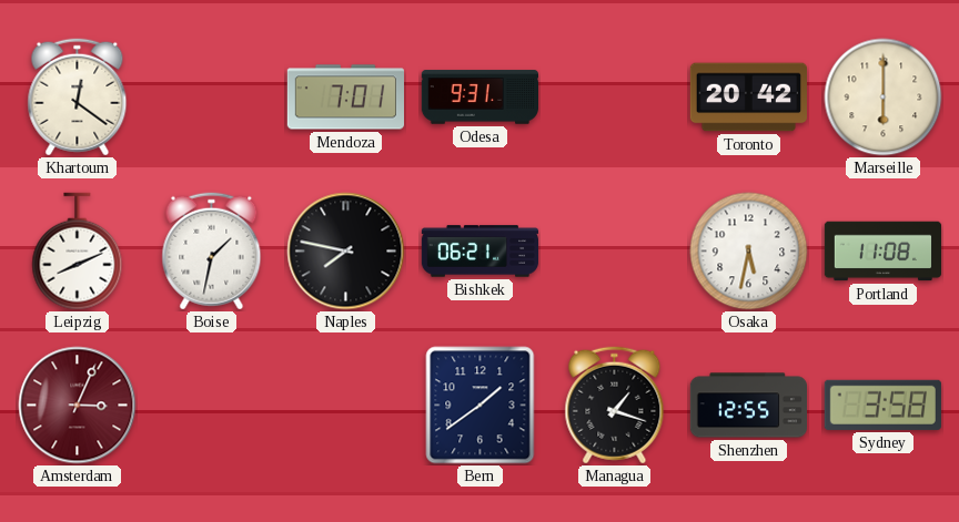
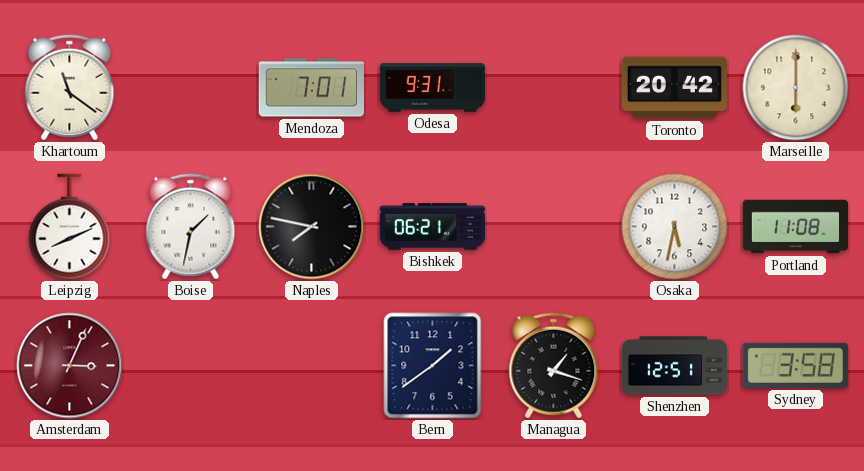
Khartoum: 12:21 -> 11:21
Shenzhen: 12:55 -> 12:51
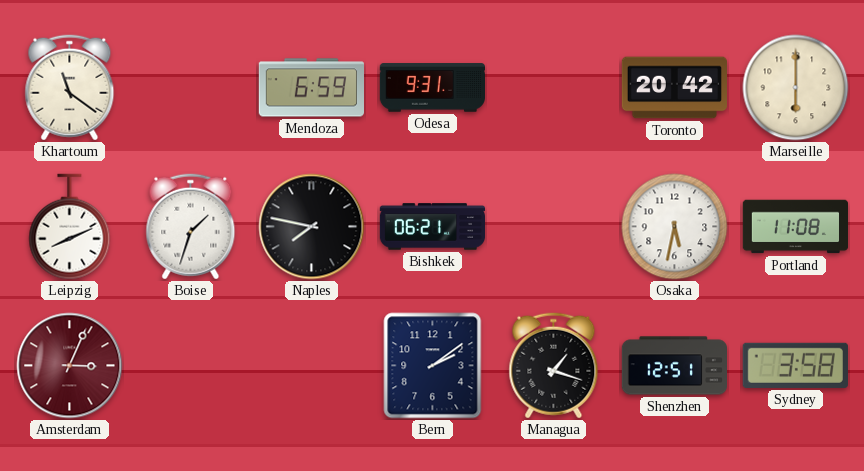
Mendoza: 7:01 -> 6:59
Boise: 1:32 -> 1:33
Bern: 1:39 -> 2:09
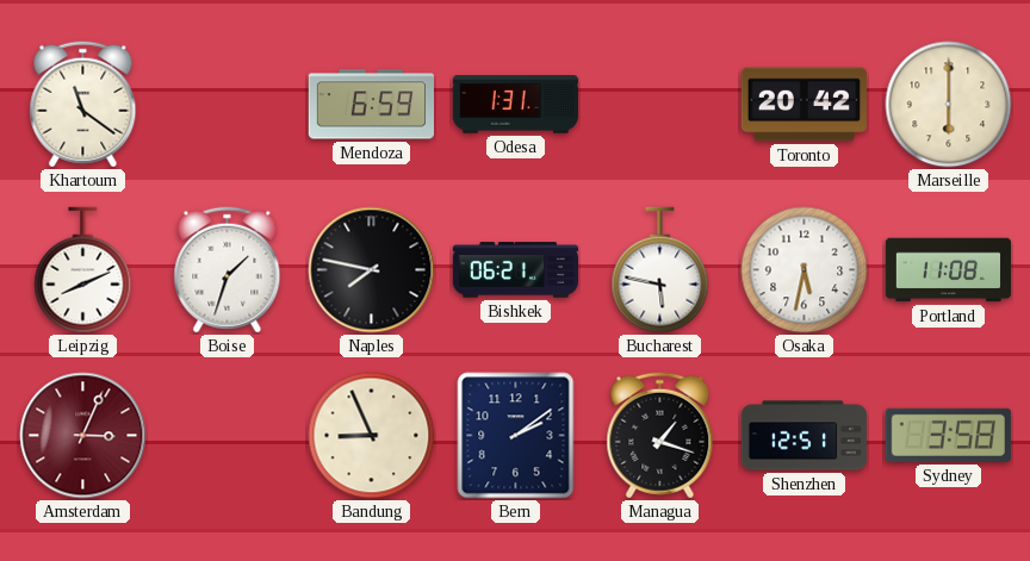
Odesa: 9:31 -> 1:31
Bucharest: none -> 5:47
Bandung: none -> 8:56
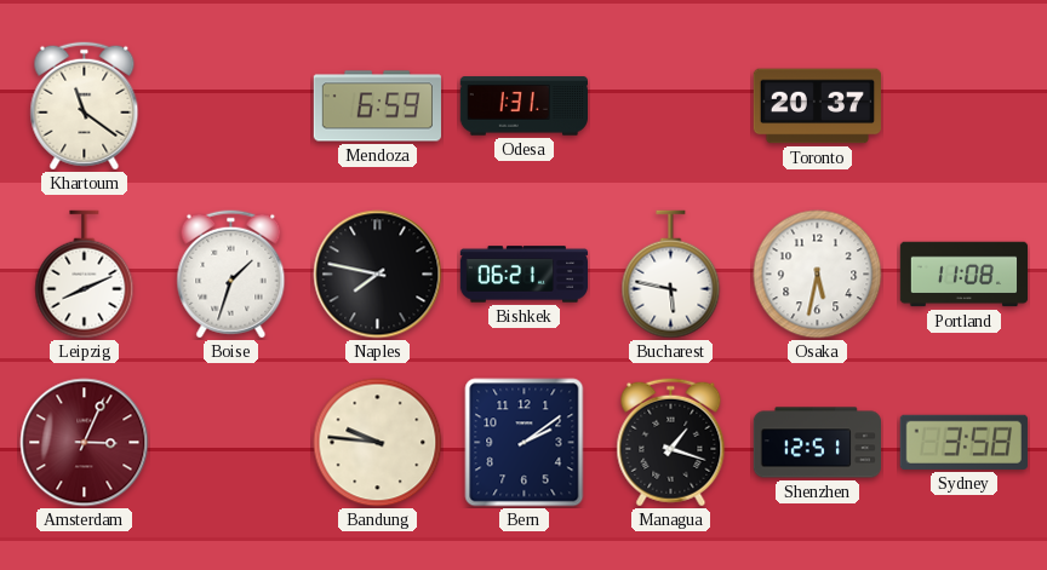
Toronto: 20:42 -> 20:37
Marseille: 6:00 -> none
Bandung: 8:56 -> 9:46
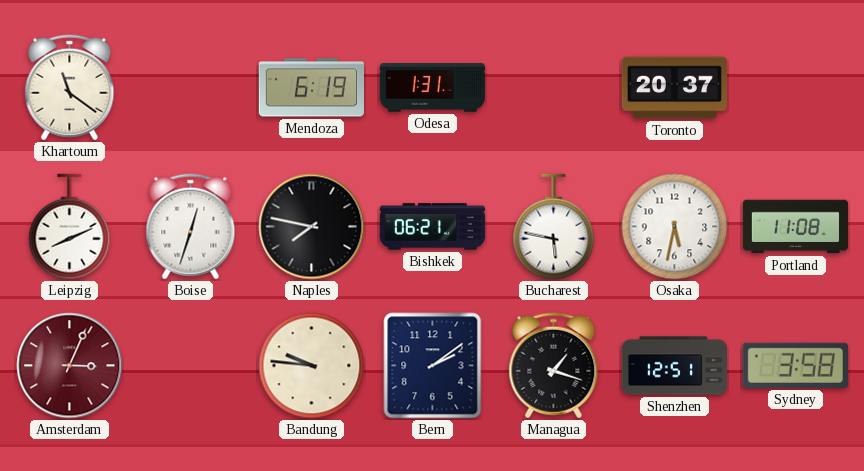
Mendoza: 6:59 -> 6:19
Boise: 1:33 -> 12:33
